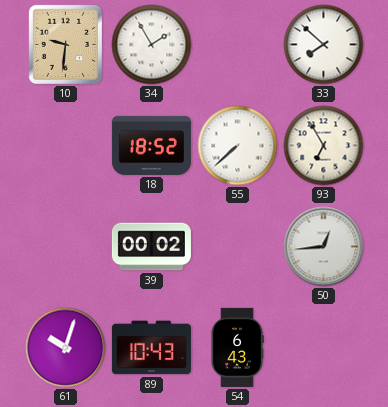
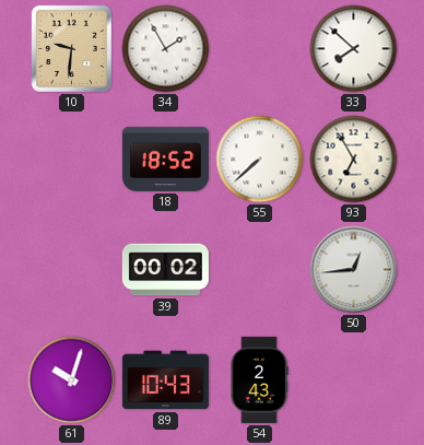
54: 6:43 -> 2:43
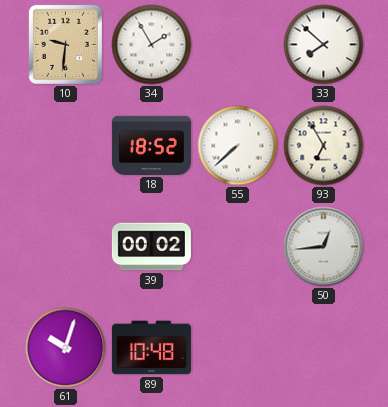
89: 10:43 -> 10:48
54: 2:43 -> none
